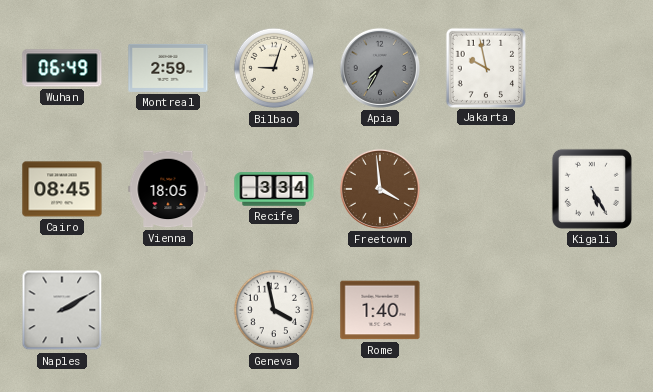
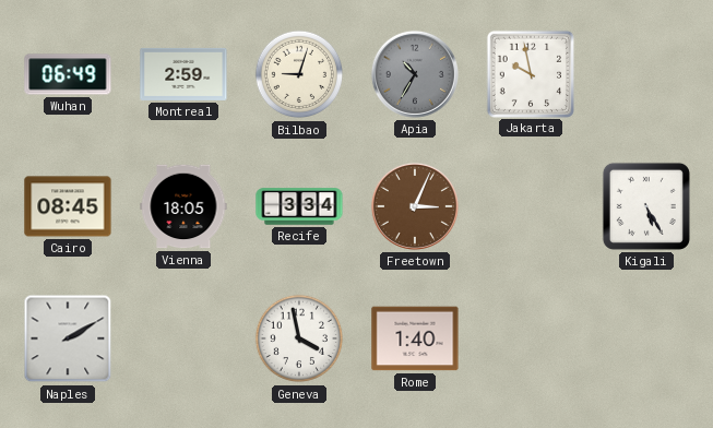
Apia: 7:35 -> 10:35
Freetown: 3:59 -> 3:04
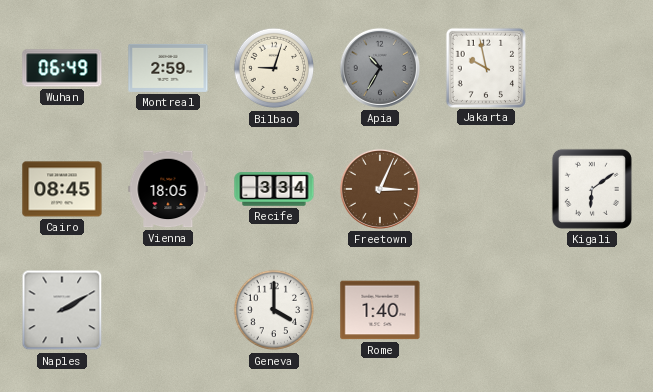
Kigali: 5:25 -> 6:09
Geneva: 3:58 -> 4:00
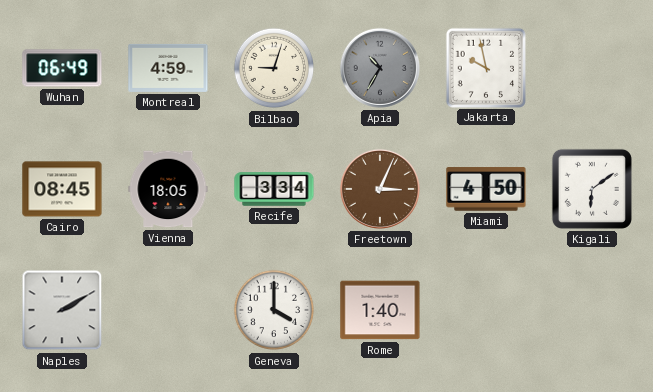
Montreal: 2:59 -> 4:59
Miami: none -> 4:50
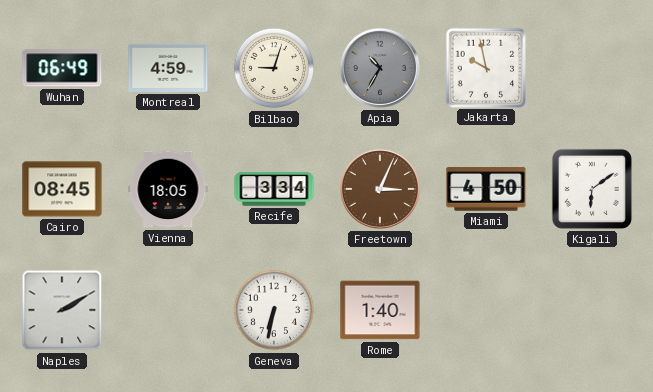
Geneva: 4:00 -> 6:32
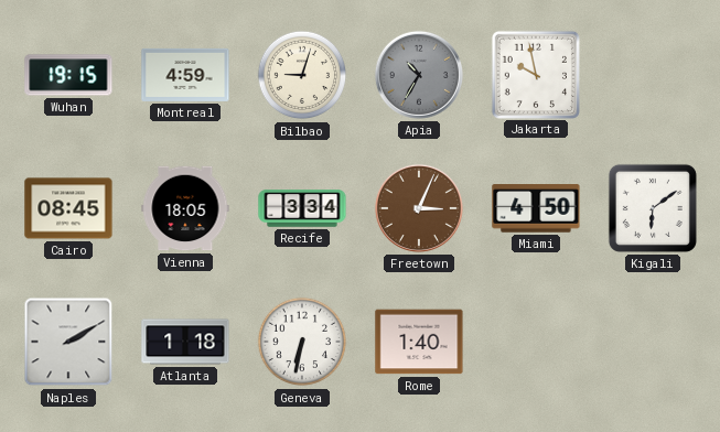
Wuhan: 06:49 -> 19:15
Atlanta: none -> 1:18
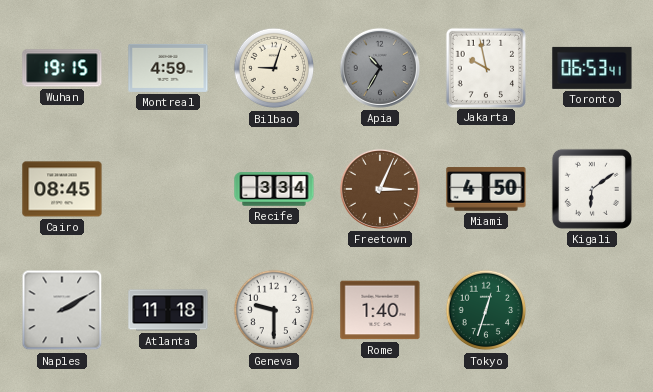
Toronto: none -> 06:53
Vienna: 18:05 -> none
Atlanta: 1:18 -> 11:18
Geneva: 6:32 -> 9:30
Tokyo: none -> 12:33
